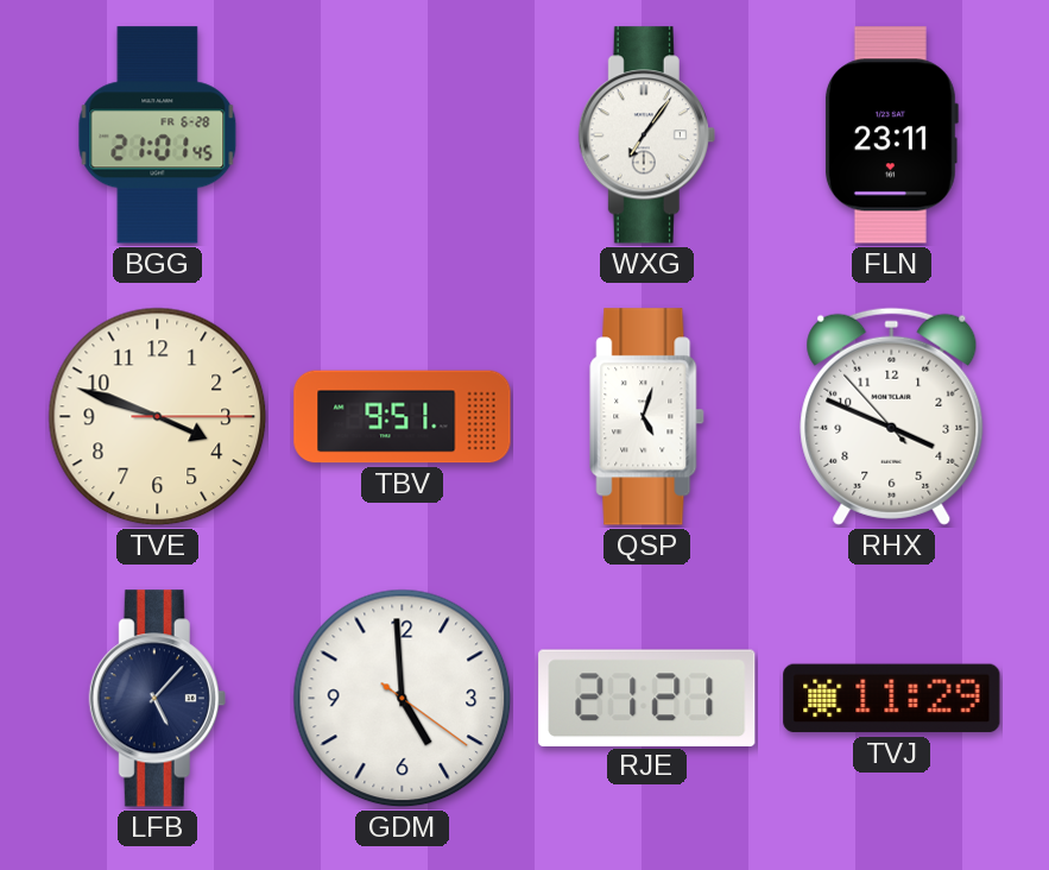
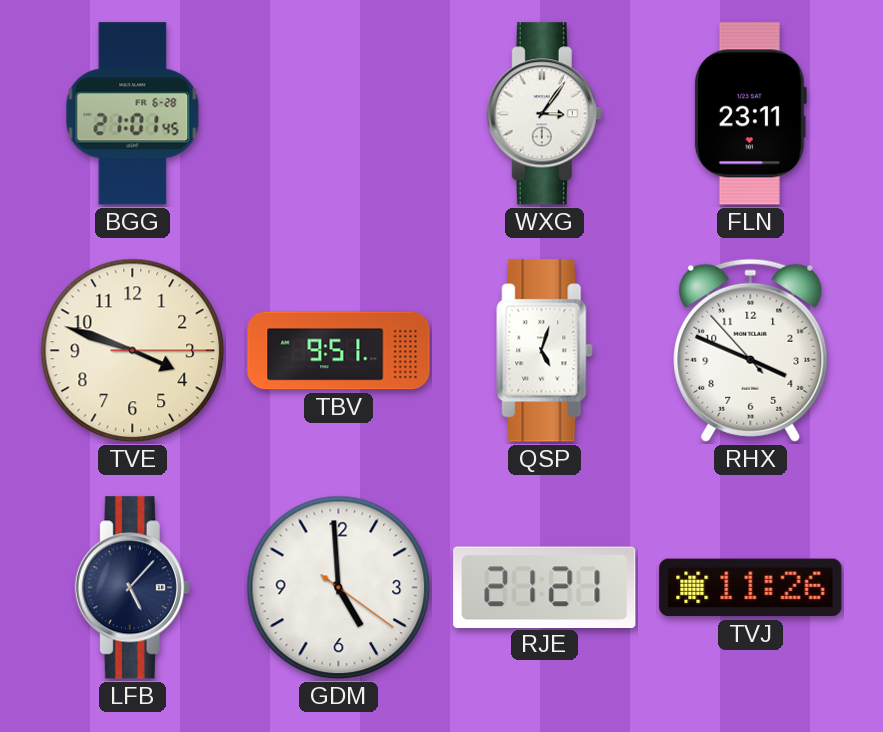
WXG: 7:06 -> 3:06
TVJ: 11:29 -> 11:26
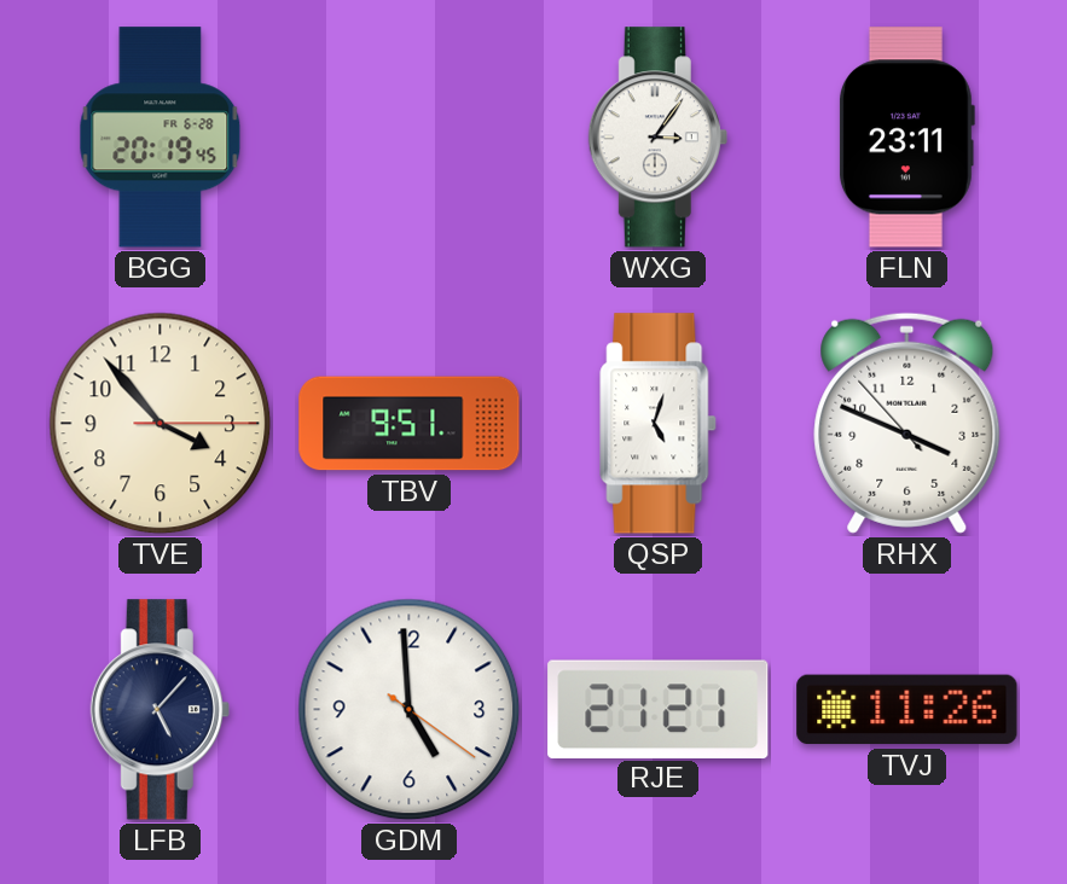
BGG: 21:01 -> 20:19
TVE: 3:48 -> 3:53
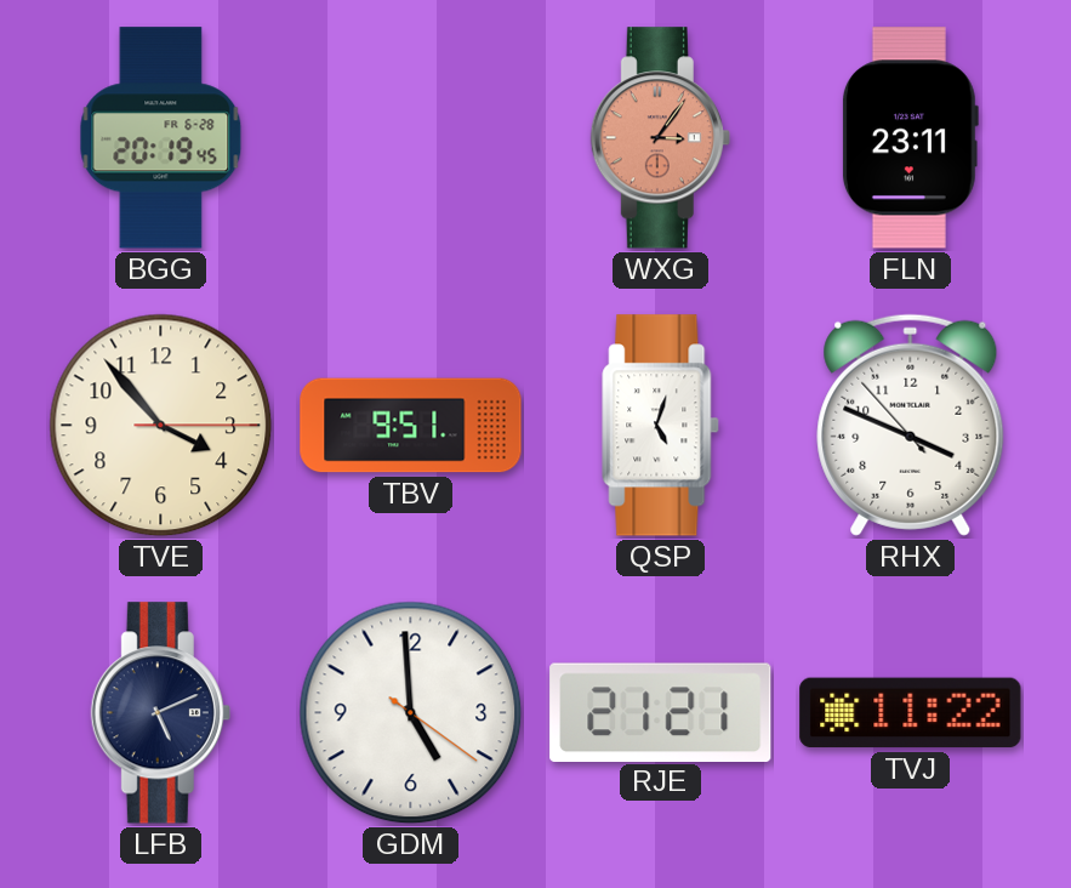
WXG dial: white -> salmon
LFB: 5:07 -> 5:11
TVJ: 11:26 -> 11:22
